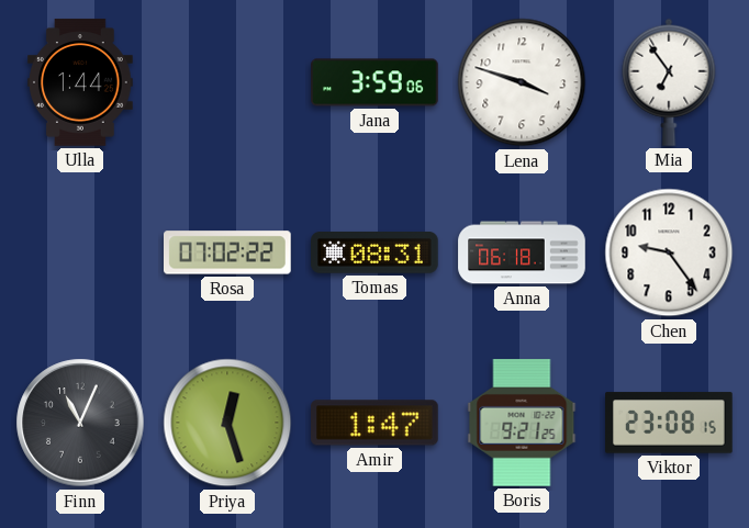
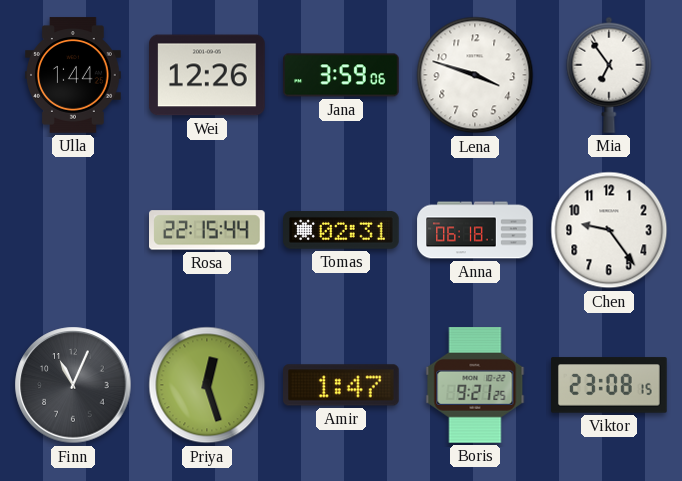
Wei: none -> 12:26
Rosa: 07:02 -> 22:15
Tomas: 08:31 -> 02:31
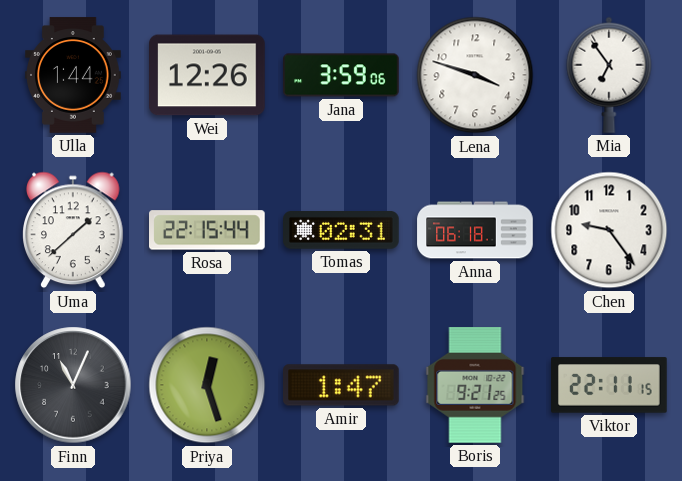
Uma: none -> 1:38
Viktor: 23:08 -> 22:11
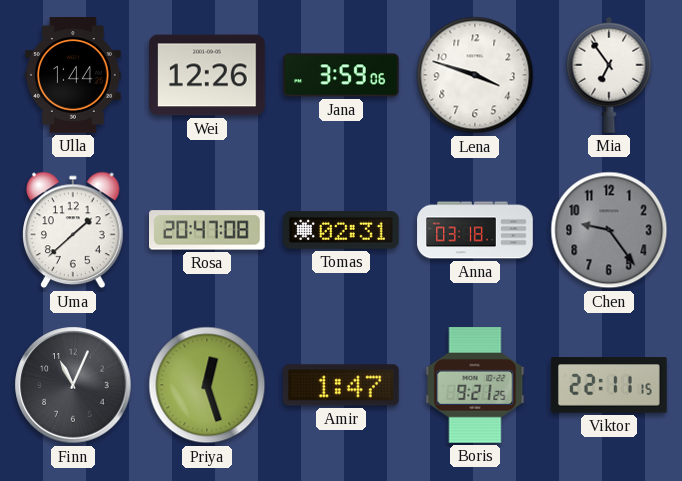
Rosa: 22:15 -> 20:47
Anna: 06:18 -> 03:18
Chen dial: white -> grey
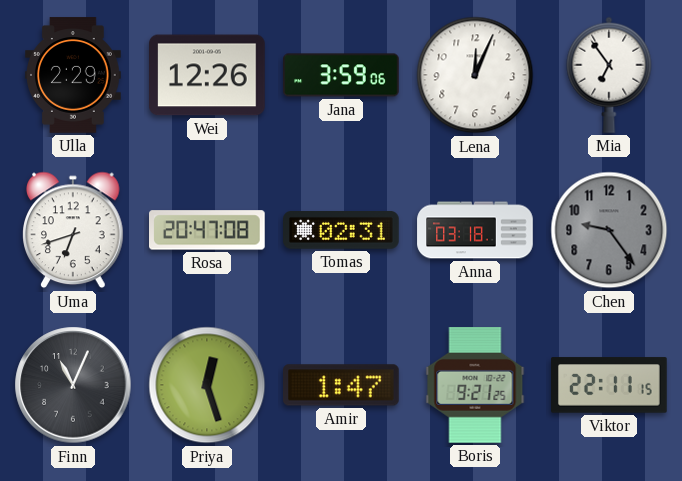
Ulla: 1:44 -> 2:29
Lena: 3:48 -> 12:04
Uma: 1:38 -> 6:42
